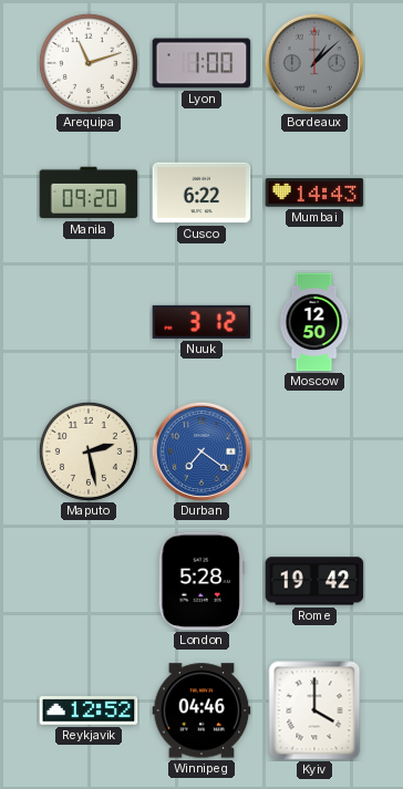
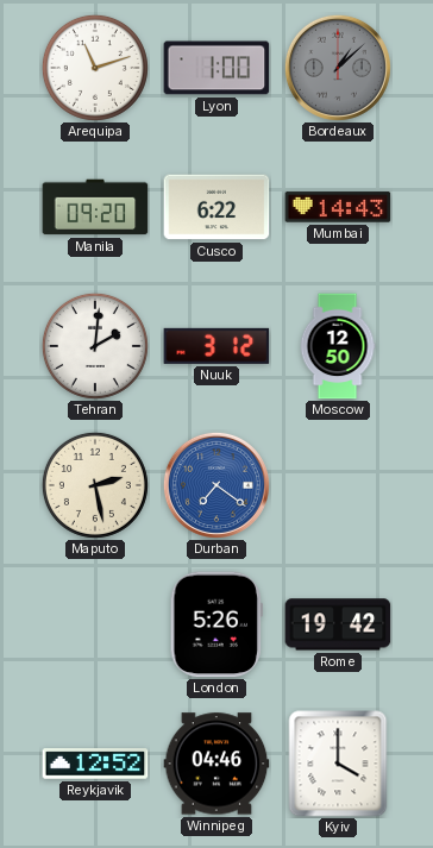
Tehran: none -> 2:01
London: 5:28 -> 5:26
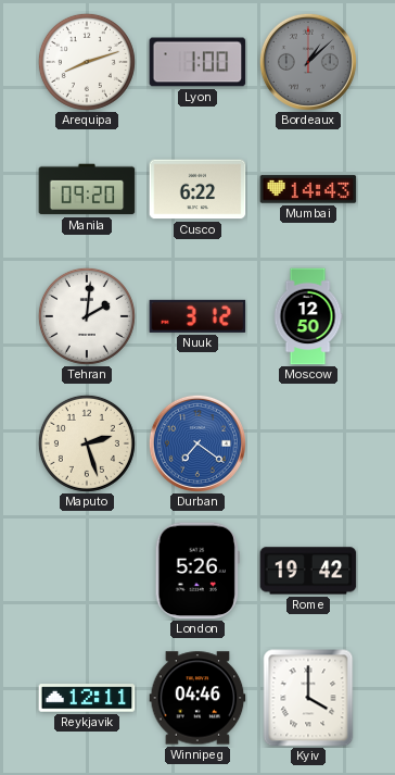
Arequipa: 11:12 -> 8:12
Maputo: 2:28 -> 2:27
Reykjavik: 12:52 -> 12:11
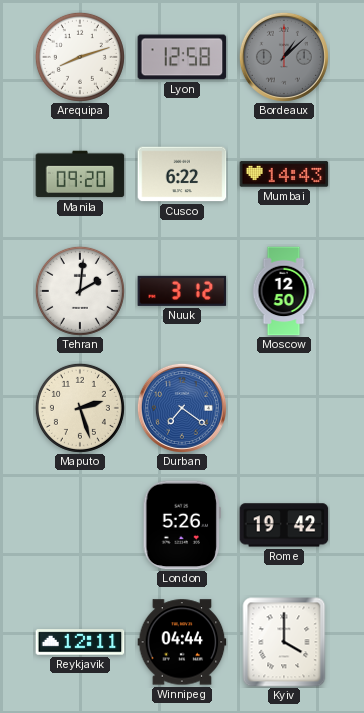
Lyon: 1:00 -> 12:58
Winnipeg: 04:46 -> 04:44
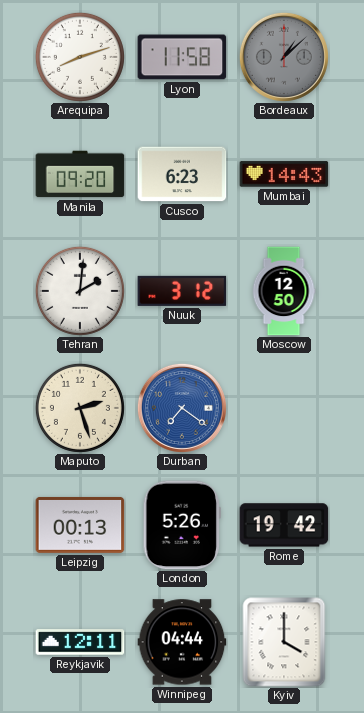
Lyon: 12:58 -> 11:58
Cusco: 6:22 -> 6:23
Leipzig: none -> 00:13
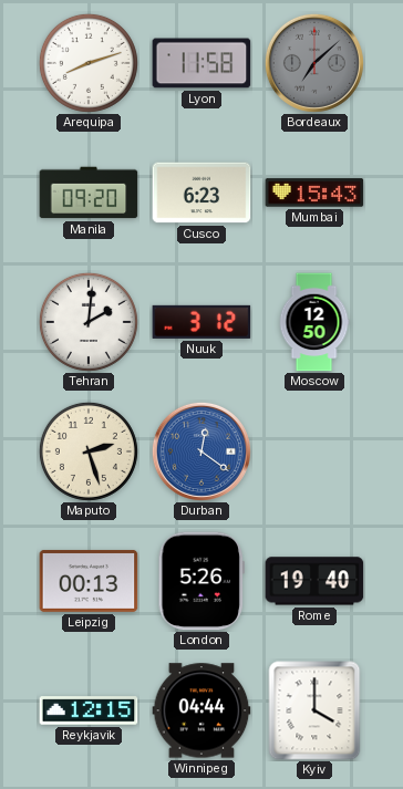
Bordeaux: 1:08 -> 7:08
Mumbai: 14:43 -> 15:43
Durban: 7:21 -> 12:21
Rome: 19:42 -> 19:40
Reykjavik: 12:11 -> 12:15
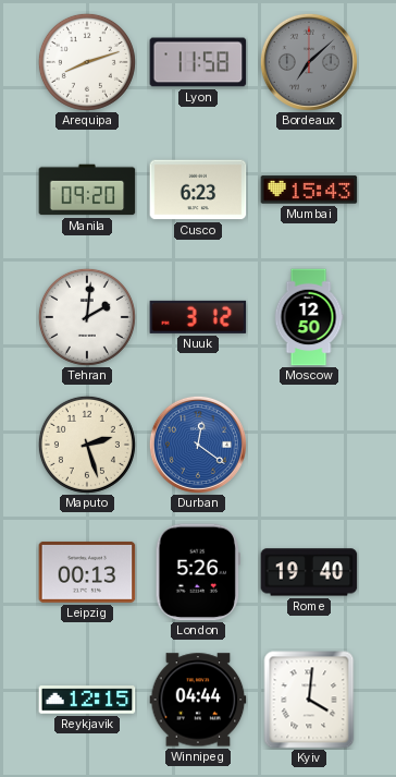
Kyiv: 4:00 -> 4:01
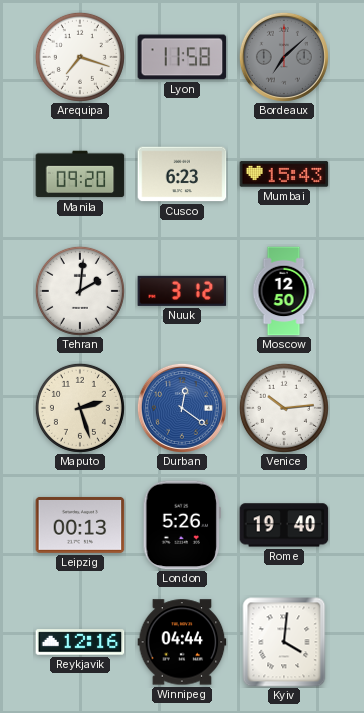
Arequipa: 8:12 -> 7:18
Venice: none -> 10:14
Reykjavik: 12:15 -> 12:16
